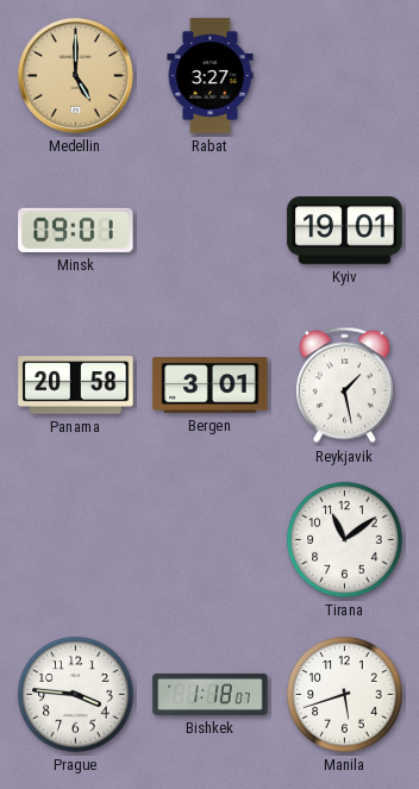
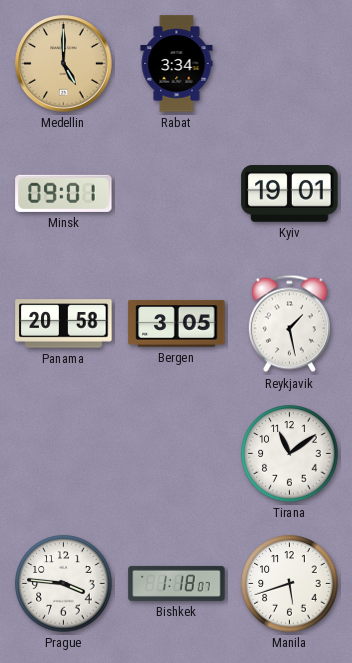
Rabat: 3:27 -> 3:34
Bergen: 3:01 -> 3:05
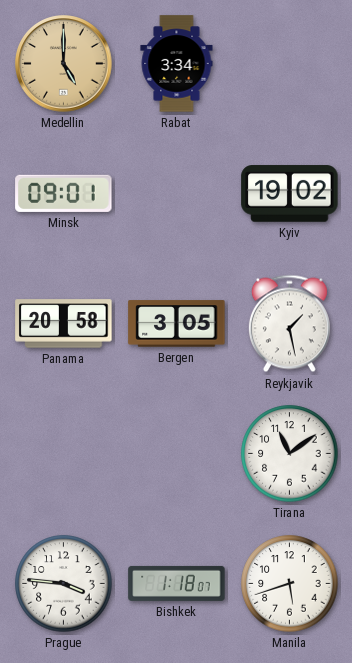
Kyiv: 19:01 -> 19:02
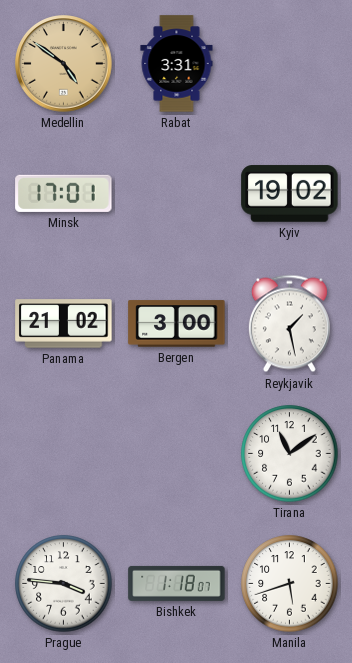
Medellin: 5:00 -> 4:51
Rabat: 3:34 -> 3:31
Minsk: 09:01 -> 17:01
Panama: 20:58 -> 21:02
Bergen: 3:05 -> 3:00
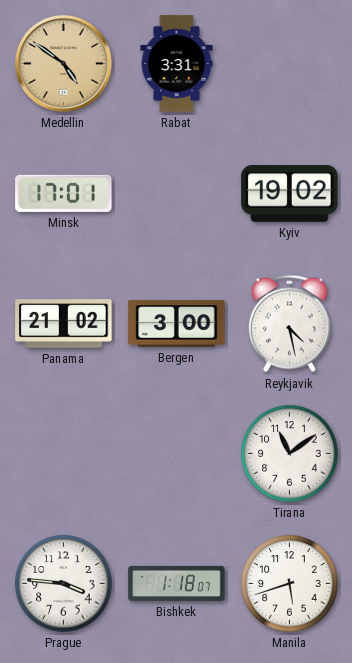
Reykjavik: 1:28 -> 4:28
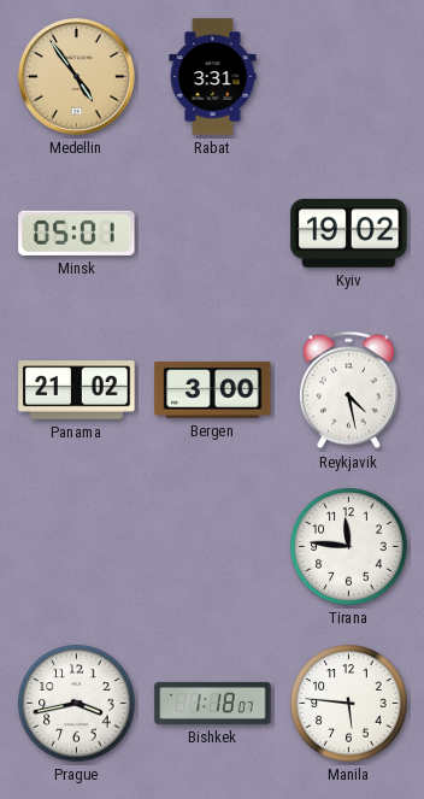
Medellin: 4:51 -> 4:54
Minsk: 17:01 -> 05:01
Tirana: 11:09 -> 11:46
Prague: 3:46 -> 3:43
Manila: 5:42 -> 5:46
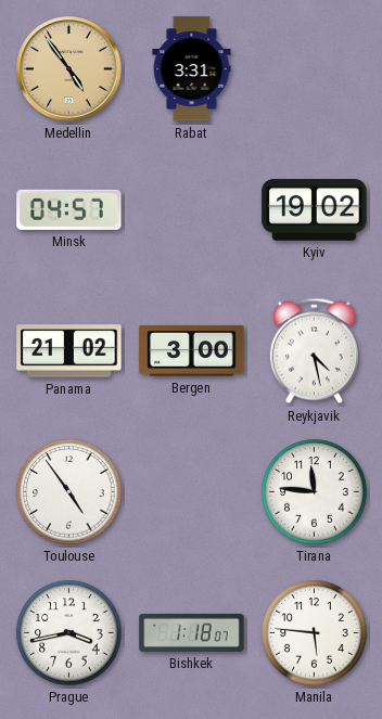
Minsk: 05:01 -> 04:57
Toulouse: none -> 4:54
